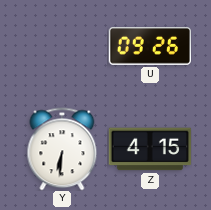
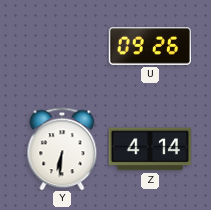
Z: 4:15 -> 4:14
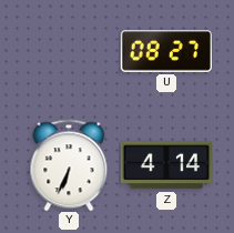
U: 09:26 -> 08:27
Y: 6:31 -> 6:34
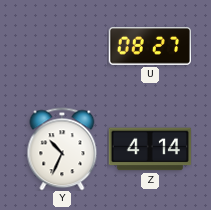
Y: 6:34 -> 10:34
